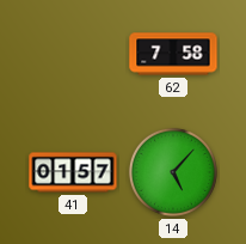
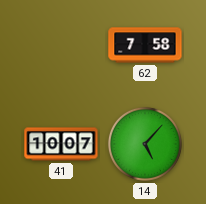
41: 01:57 -> 10:07
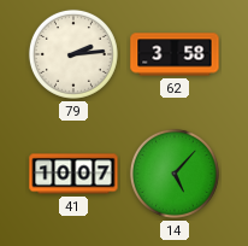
79: none -> 2:14
62: 7:58 -> 3:58
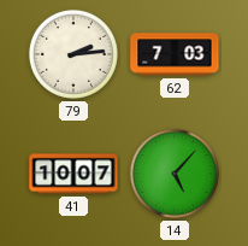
62: 3:58 -> 7:03
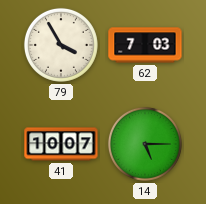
79: 2:14 -> 3:55
14: 5:07 -> 5:15
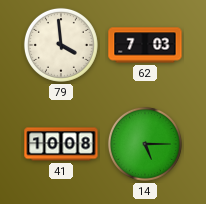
79: 3:55 -> 3:59
41: 10:07 -> 10:08
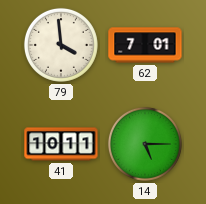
62: 7:03 -> 7:01
41: 10:08 -> 10:11
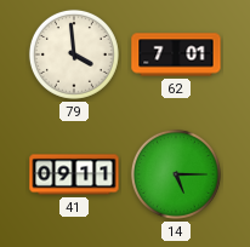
41: 10:11 -> 09:11
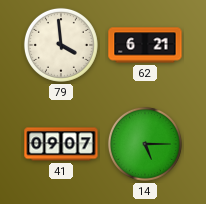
62: 7:01 -> 6:21
41: 09:11 -> 09:07
